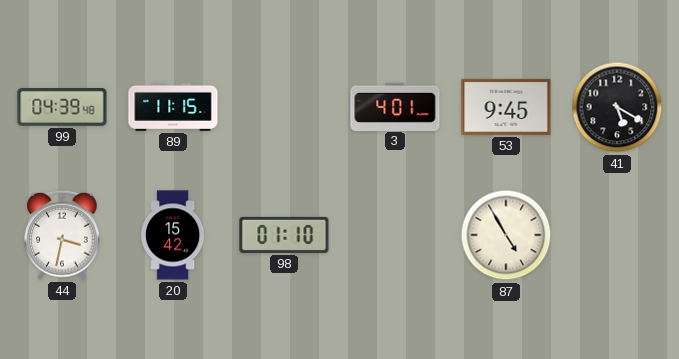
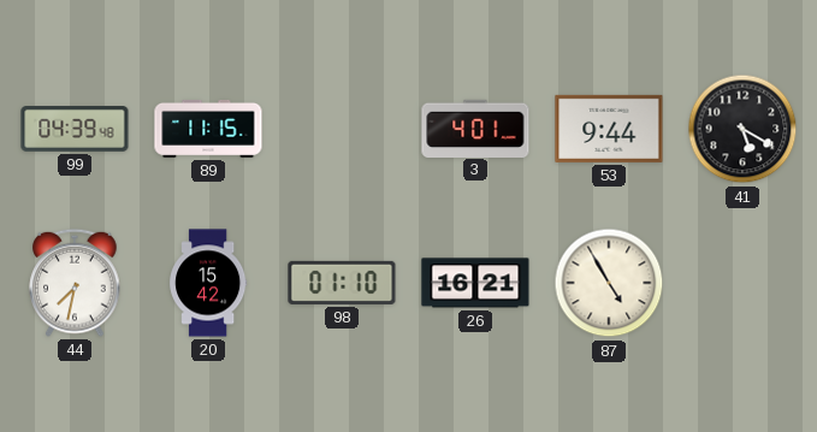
53: 9:45 -> 9:44
44: 3:32 -> 7:32
26: none -> 16:21
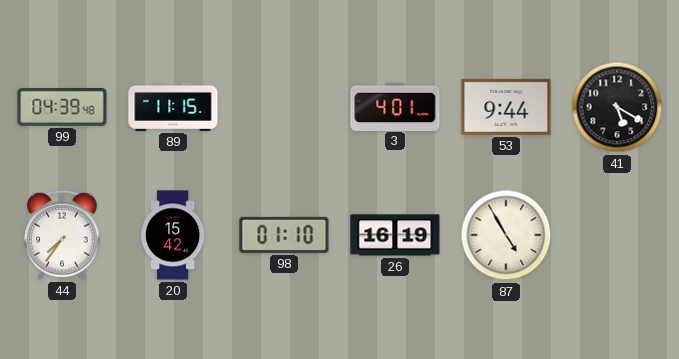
44: 7:32 -> 7:36
26: 16:21 -> 16:19
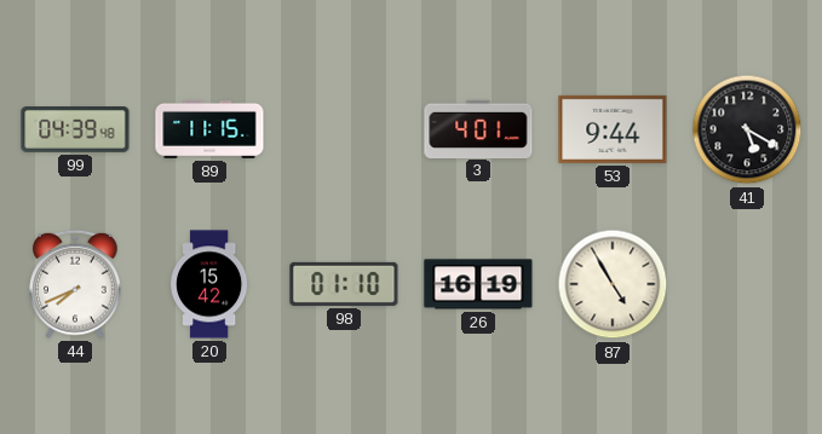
44: 7:36 -> 7:41
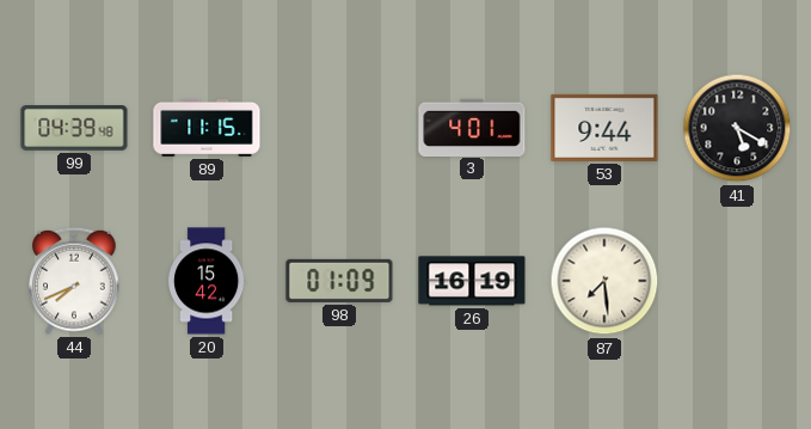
98: 01:10 -> 01:09
87: 4:55 -> 7:29
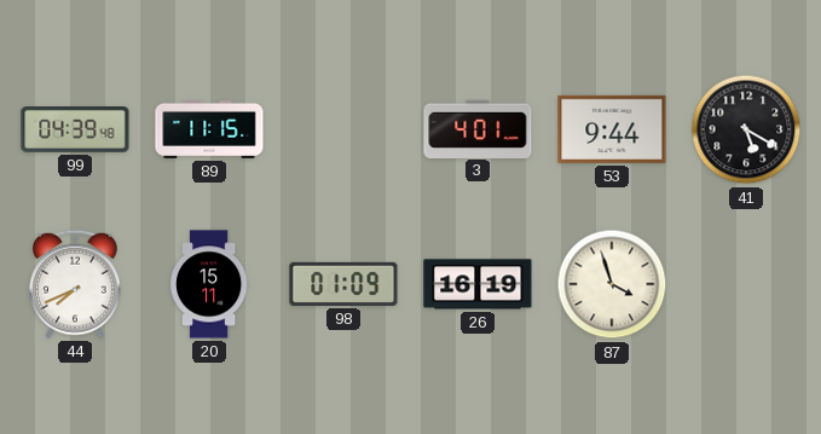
20: 15:42 -> 15:11
87: 7:29 -> 3:57
